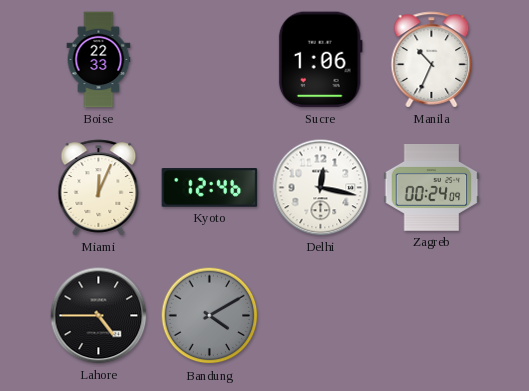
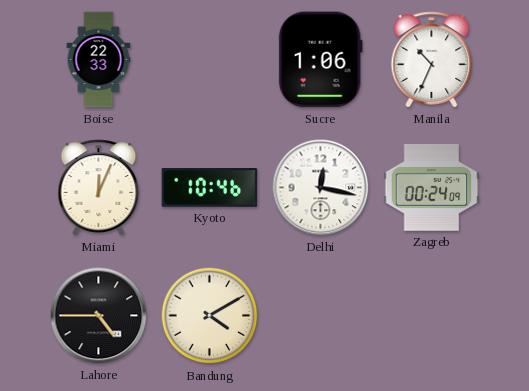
Kyoto: 12:46 -> 10:46
Bandung dial: grey -> cream
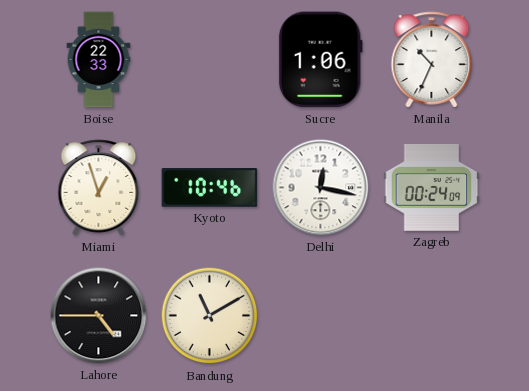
Miami: 12:04 -> 12:57
Bandung: 4:10 -> 11:10
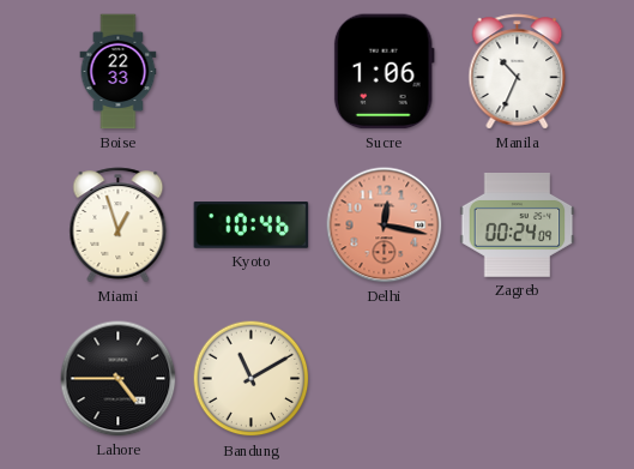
Delhi dial: white -> salmon
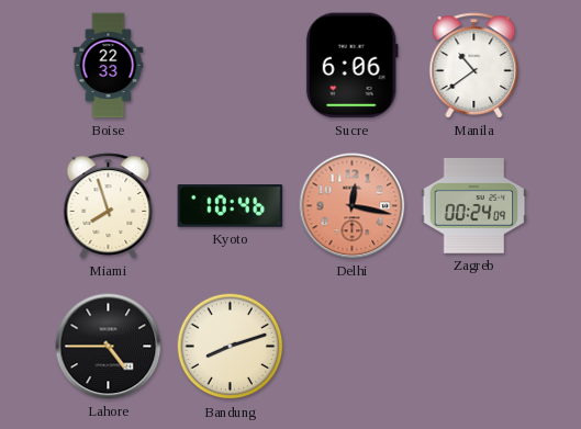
Sucre: 1:06 -> 6:06
Manila: 10:34 -> 10:39
Miami: 12:57 -> 7:57
Bandung: 11:10 -> 8:12
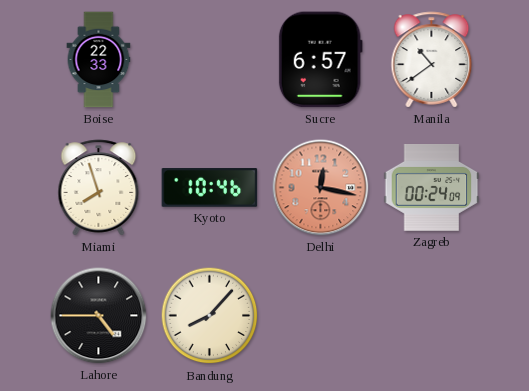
Sucre: 6:06 -> 6:57
Bandung: 8:12 -> 8:07
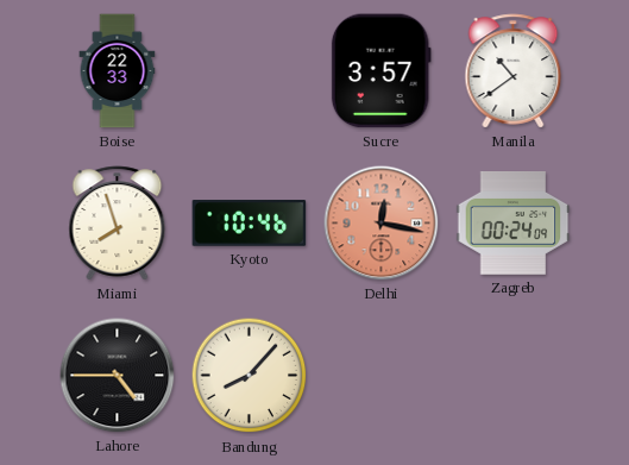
Sucre: 6:57 -> 3:57
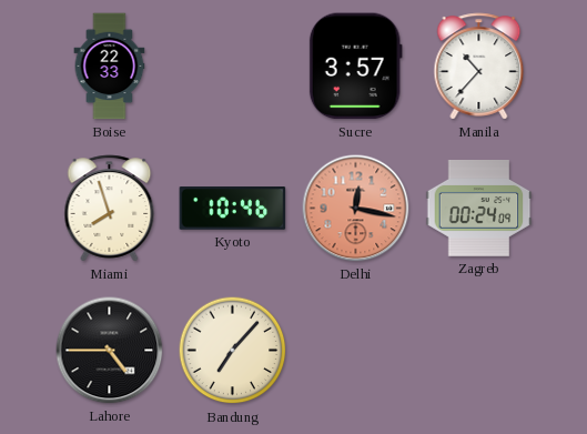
Manila: 10:39 -> 10:37
Bandung: 8:07 -> 7:07
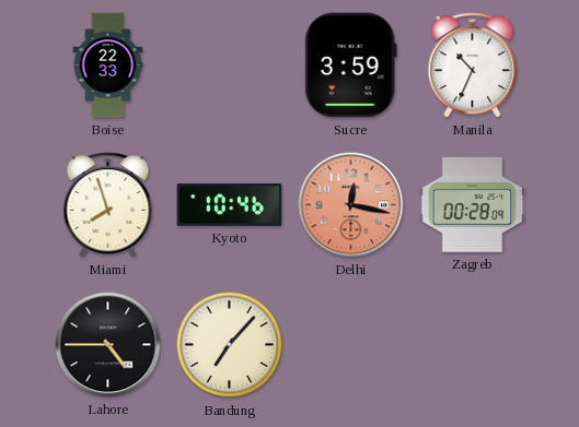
Sucre: 3:57 -> 3:59
Manila: 10:37 -> 10:34
Zagreb: 00:24 -> 00:28
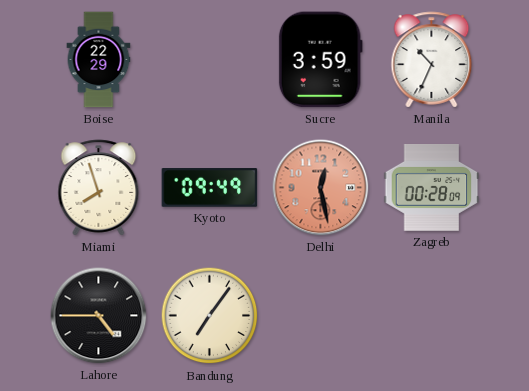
Boise: 22:33 -> 22:29
Kyoto: 10:46 -> 09:49
Delhi: 12:17 -> 12:28
Bandung: 7:07 -> 7:06
